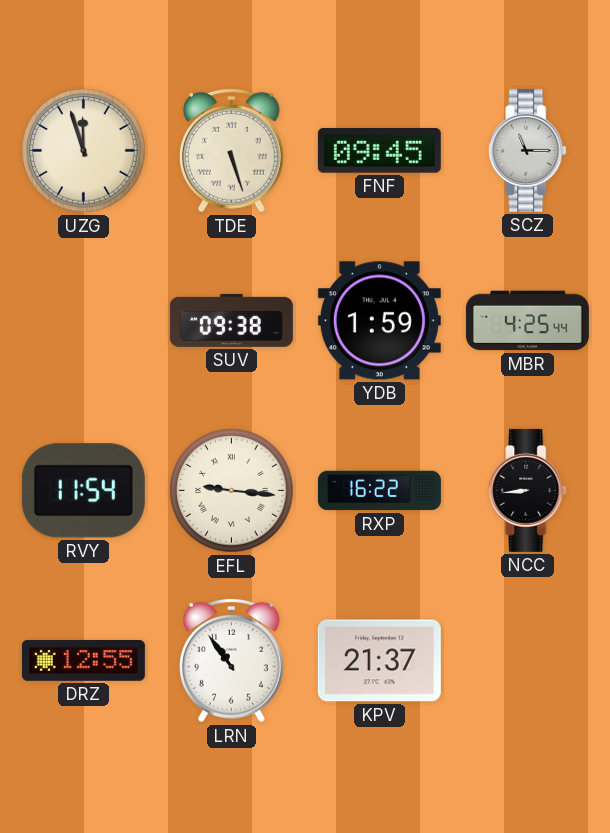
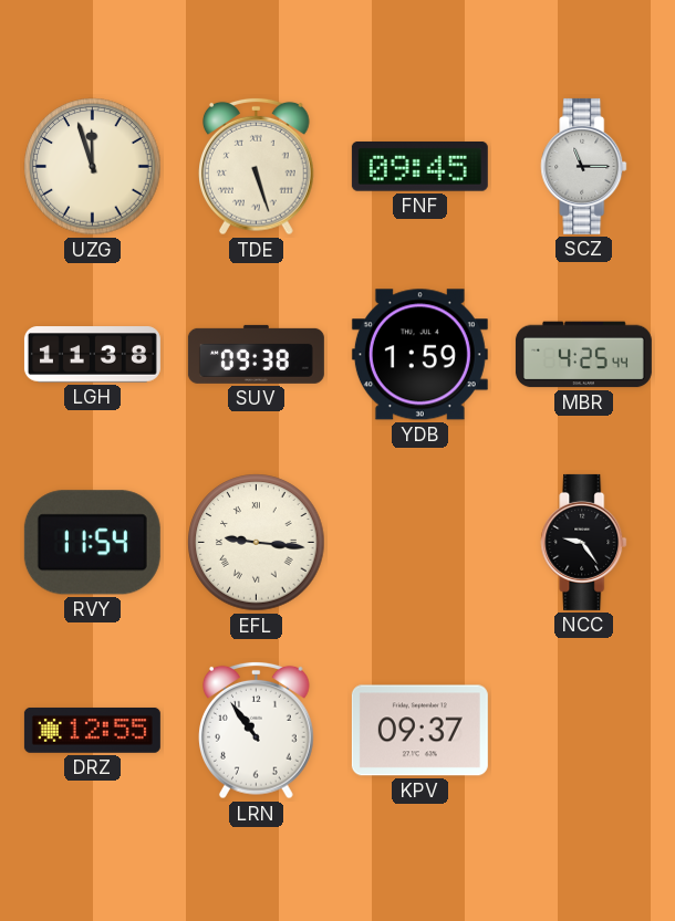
LGH: none -> 11:38
RXP: 16:22 -> none
NCC: 8:44 -> 9:24
KPV: 21:37 -> 09:37
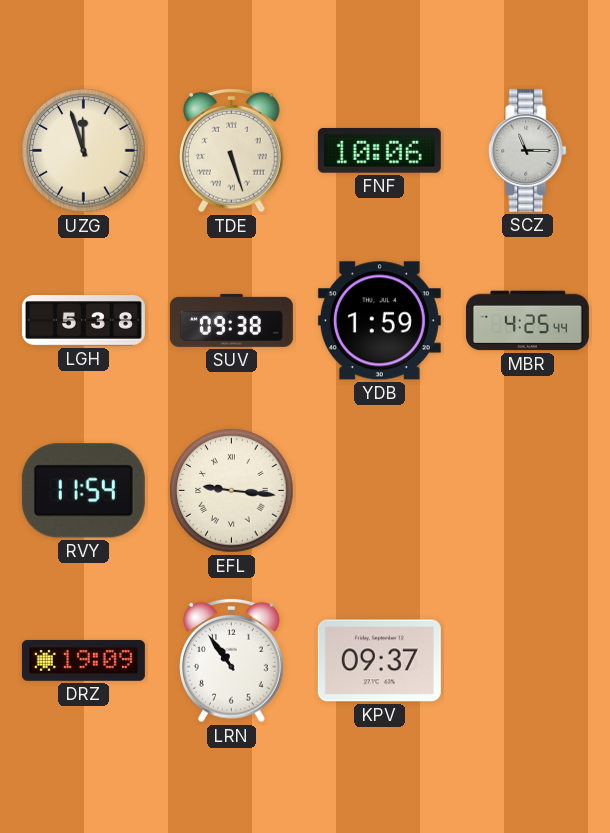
FNF: 09:45 -> 10:06
LGH: 11:38 -> 5:38
NCC: 9:24 -> none
DRZ: 12:55 -> 19:09
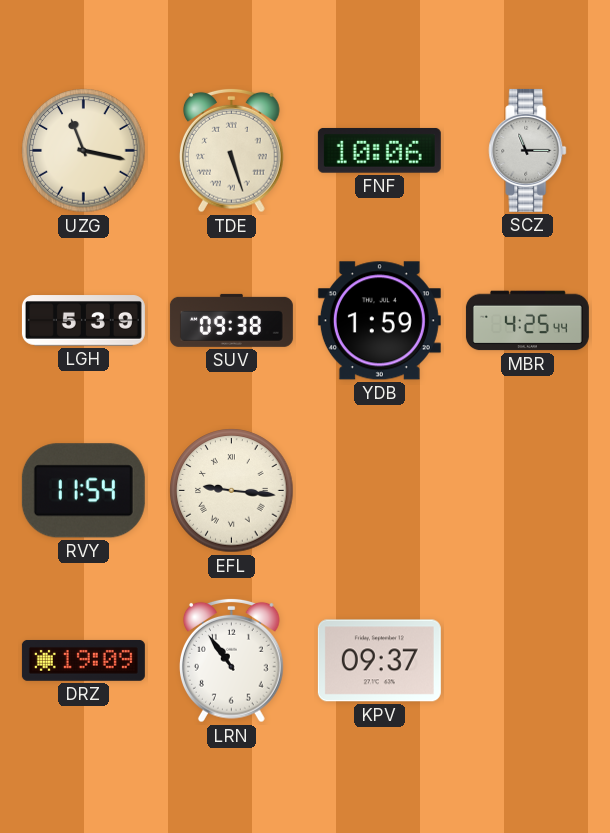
UZG: 11:57 -> 11:17
LGH: 5:38 -> 5:39
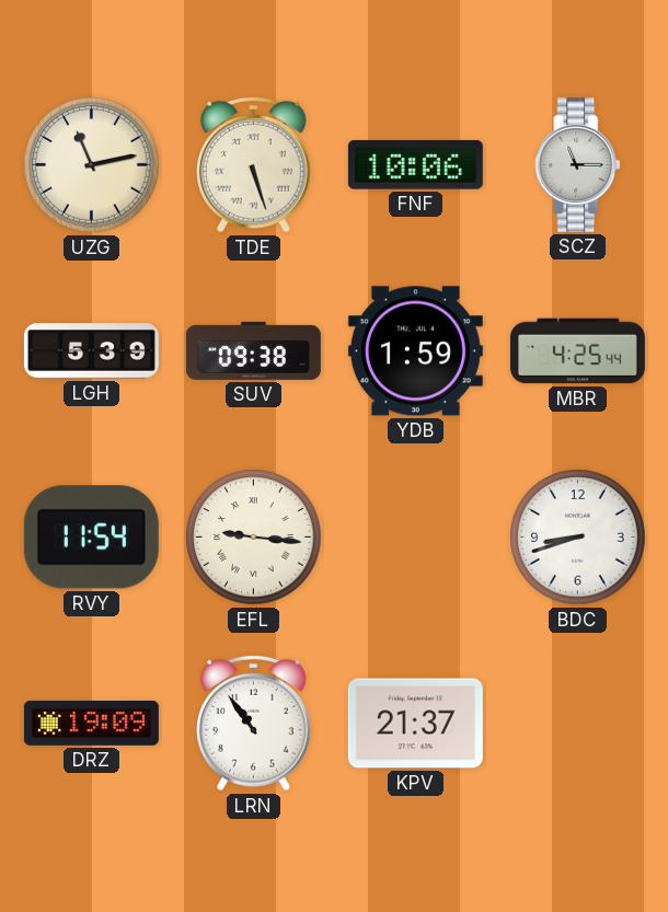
UZG: 11:17 -> 11:13
BDC: none -> 8:42
KPV: 09:37 -> 21:37
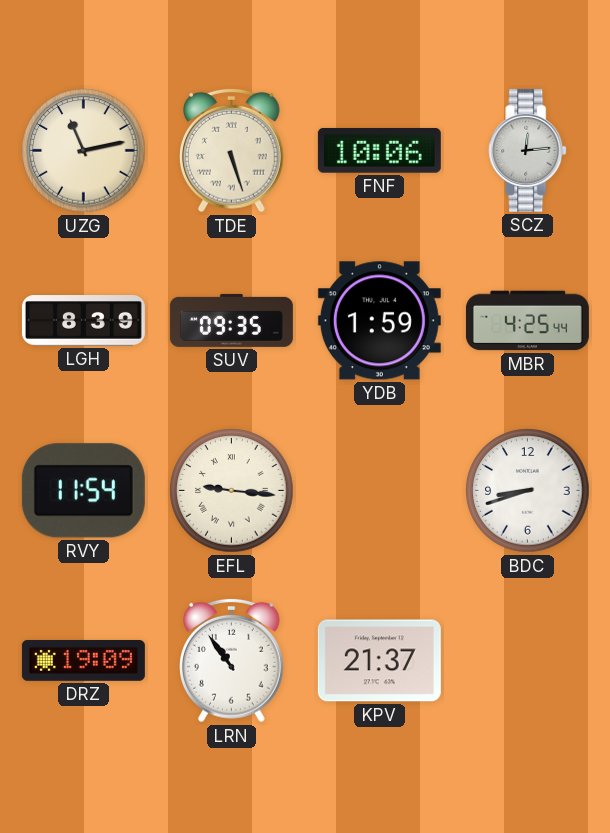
SCZ: 11:15 -> 12:14
LGH: 5:39 -> 8:39
SUV: 09:38 -> 09:35
